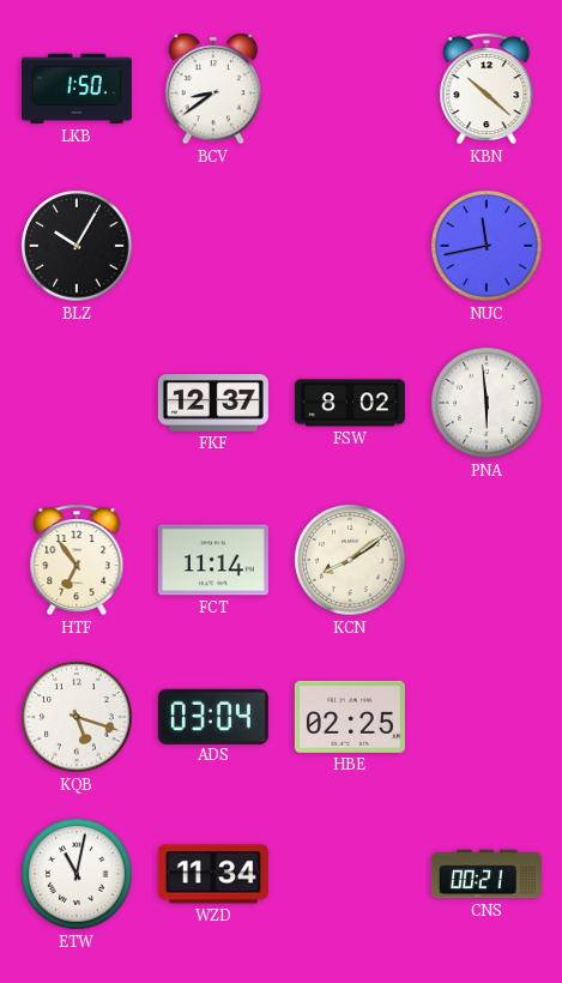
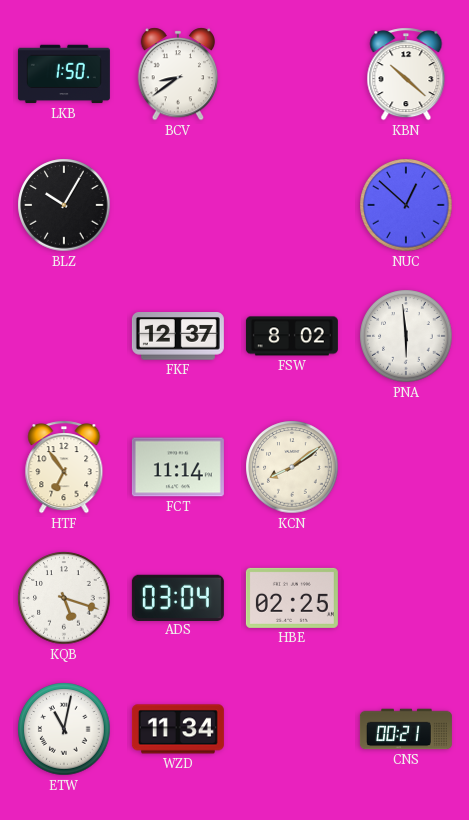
NUC: 11:43 -> 12:52
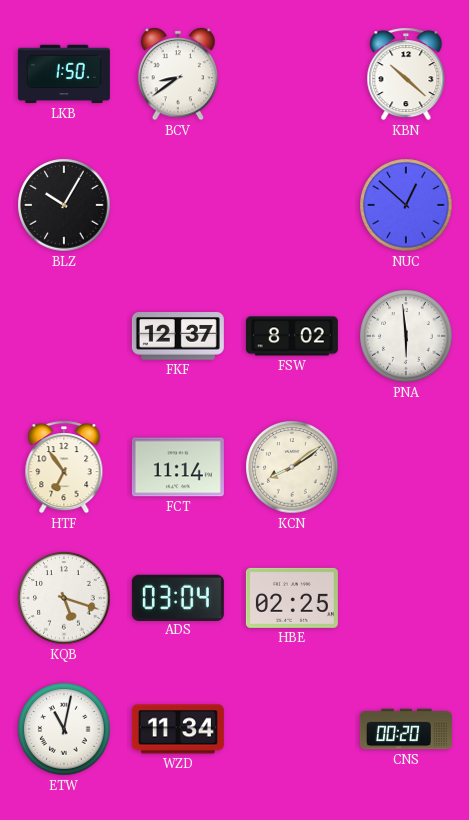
CNS: 00:21 -> 00:20
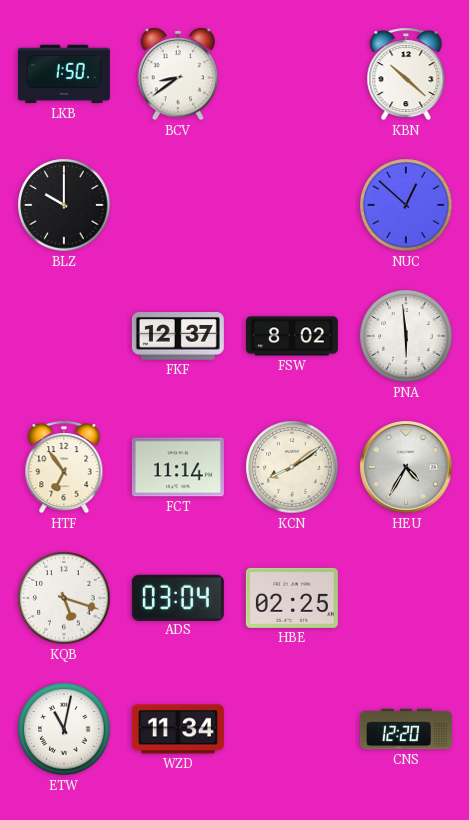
BLZ: 10:05 -> 10:00
HEU: none -> 4:35
CNS: 00:20 -> 12:20
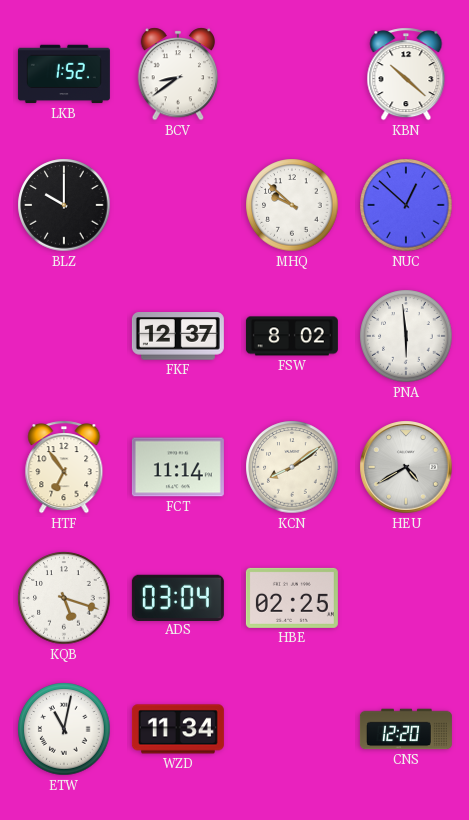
LKB: 1:50 -> 1:52
MHQ: none -> 9:52
HEU: 4:35 -> 4:40
